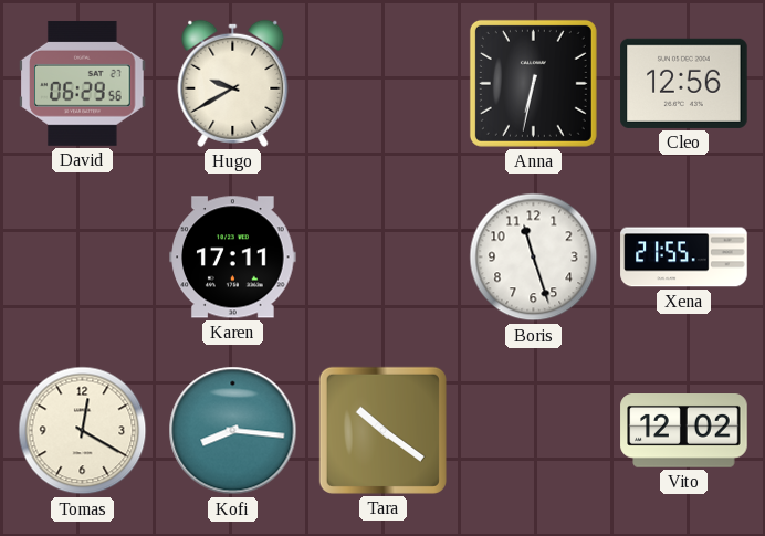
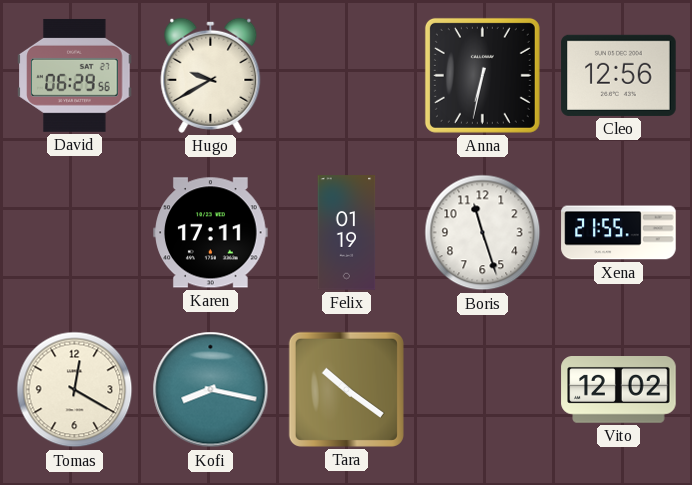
Felix: none -> 01:19
Kofi: 8:16 -> 8:17
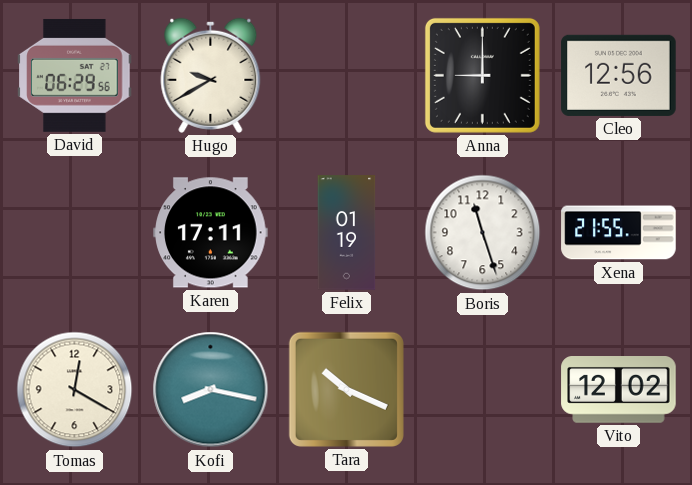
Anna: 6:32 -> 9:00
Tara: 10:21 -> 10:19
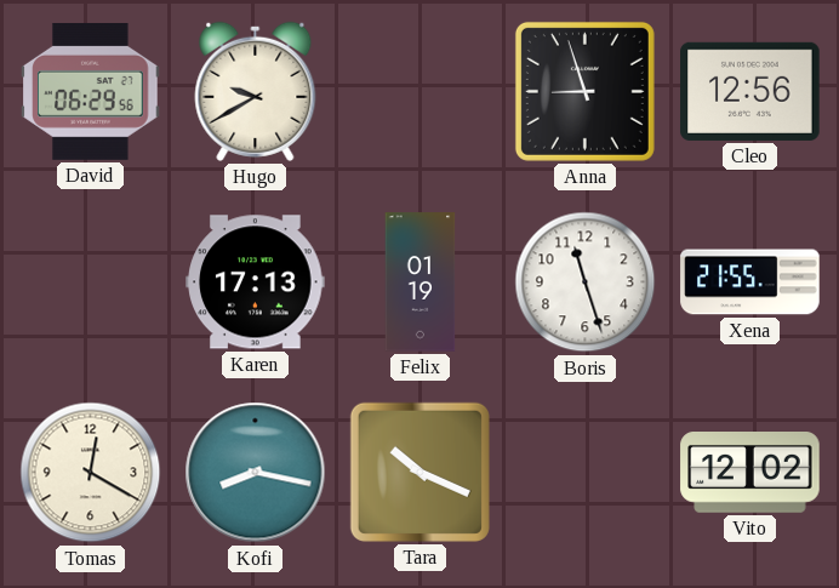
Anna: 9:00 -> 8:57
Karen: 17:11 -> 17:13
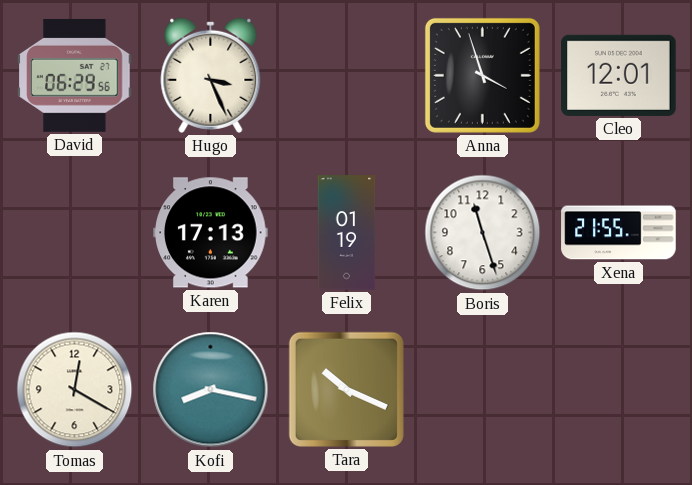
Hugo: 9:40 -> 3:26
Anna: 8:57 -> 3:57
Cleo: 12:56 -> 12:01
Vito: 12:02 -> none
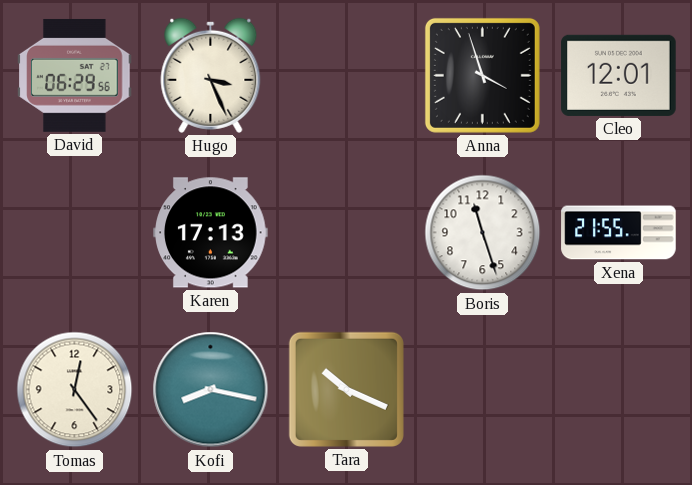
Felix: 01:19 -> none
Tomas: 12:20 -> 12:24
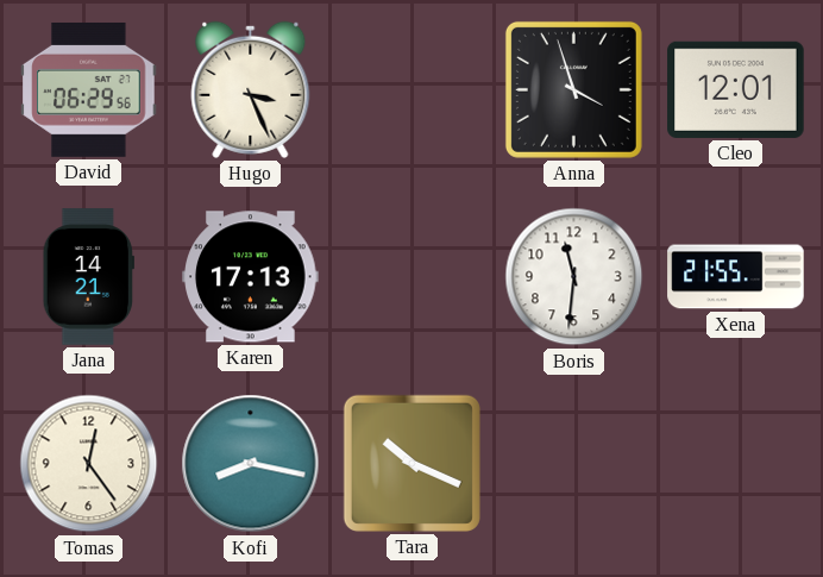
Jana: none -> 14:21
Boris: 11:27 -> 11:31
